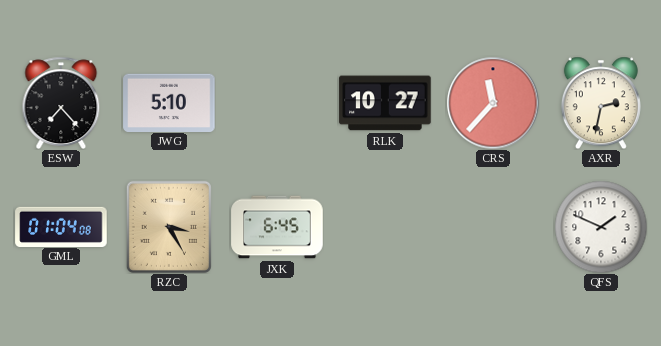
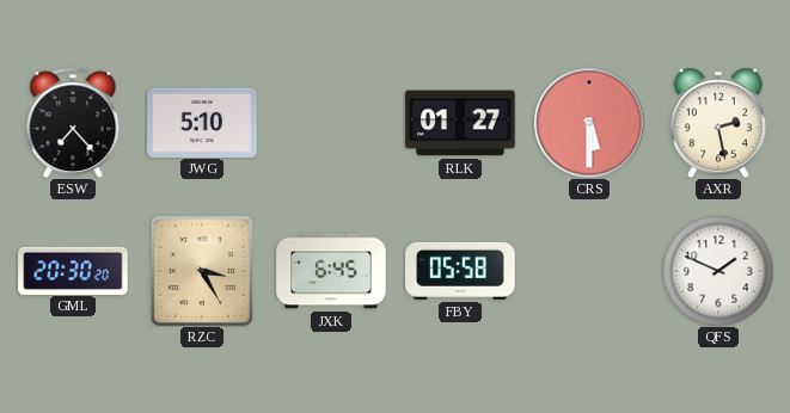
RLK: 10:27 -> 01:27
CRS: 11:37 -> 5:30
AXR: 2:32 -> 2:28
GML: 01:04 -> 20:30
FBY: none -> 05:58
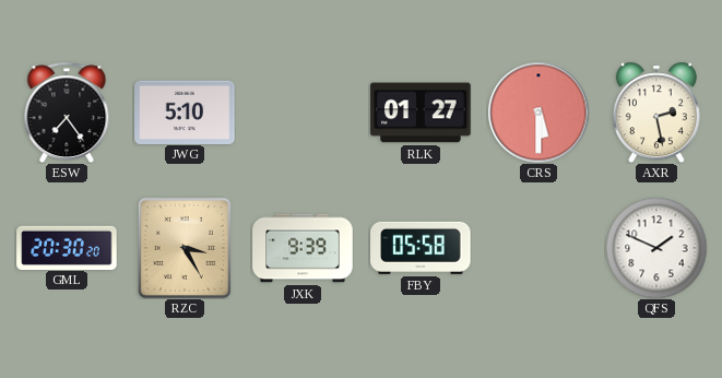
ESW: 7:23 -> 7:24
JXK: 6:45 -> 9:39
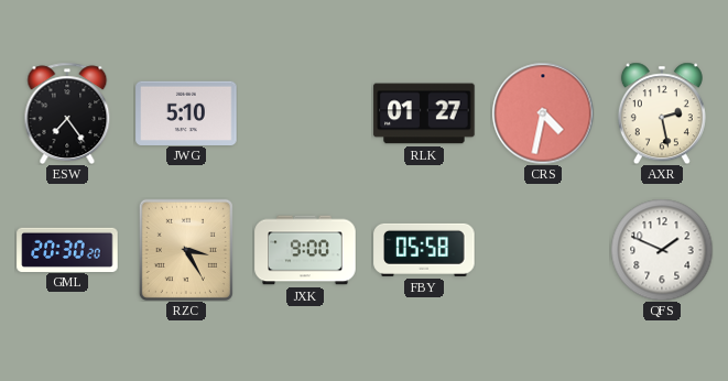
CRS: 5:30 -> 4:32
JXK: 9:39 -> 9:00
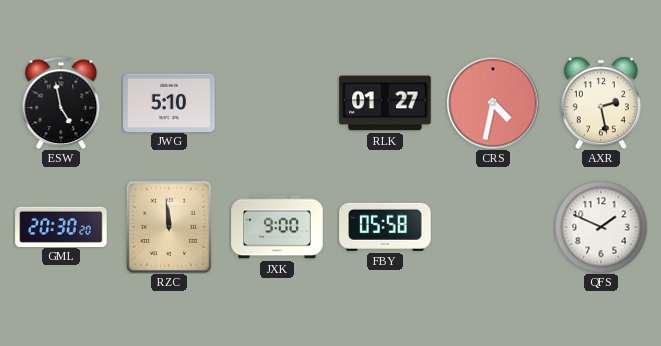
ESW: 7:24 -> 4:58
RZC: 3:25 -> 11:59
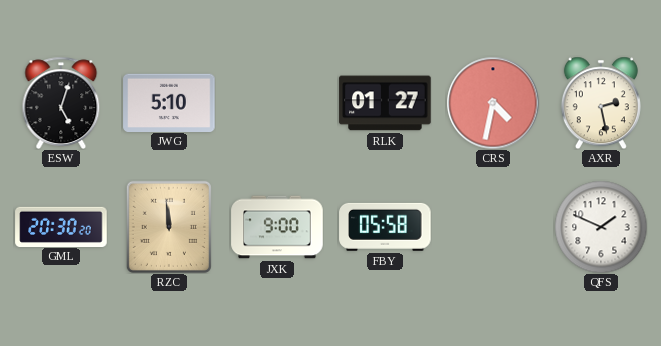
ESW: 4:58 -> 5:03
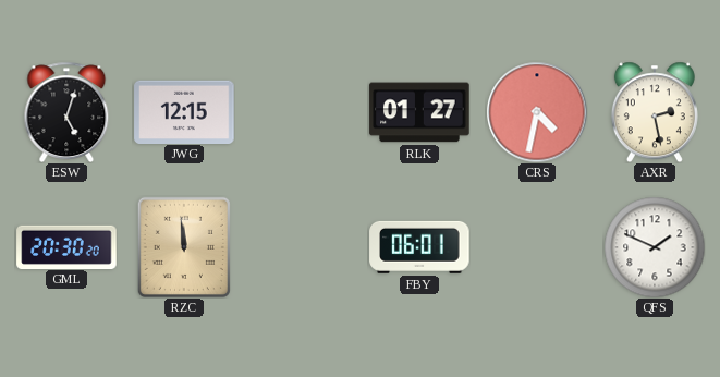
JWG: 5:10 -> 12:15
JXK: 9:00 -> none
FBY: 05:58 -> 06:01
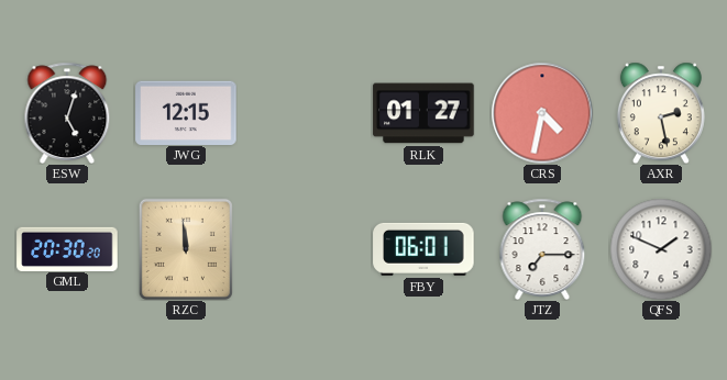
JTZ: none -> 7:15
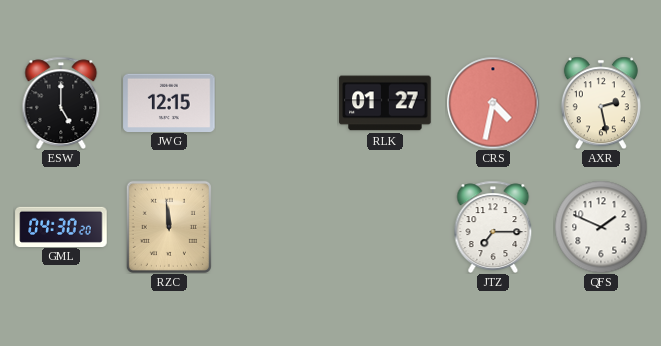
ESW: 5:03 -> 5:00
GML: 20:30 -> 04:30
FBY: 06:01 -> none
